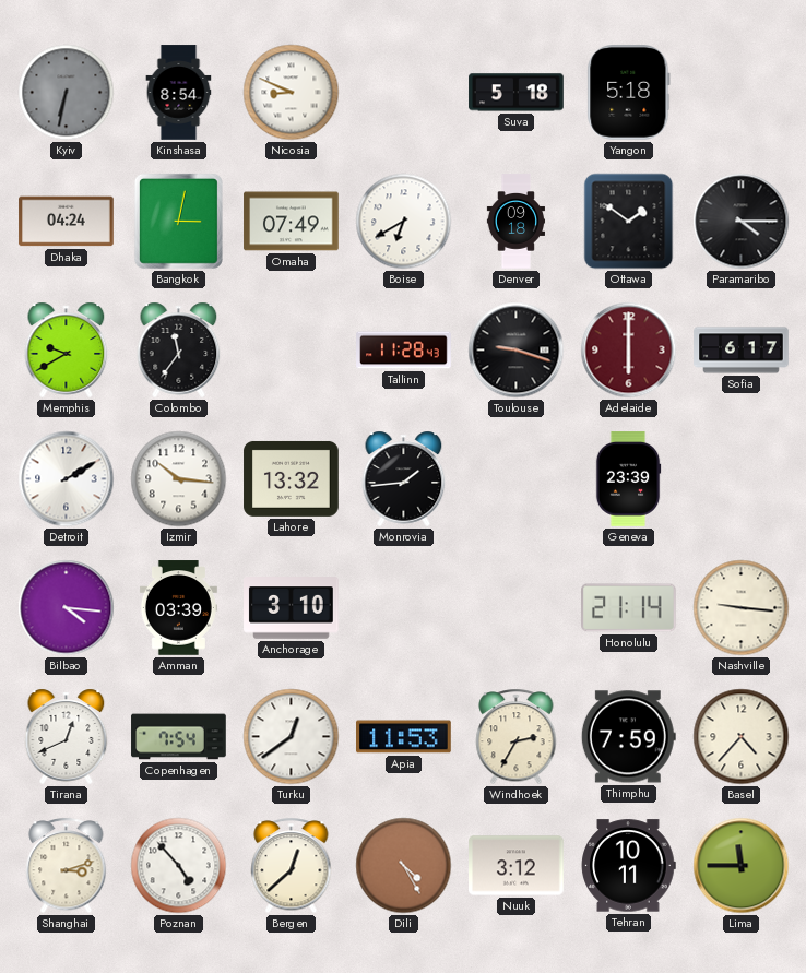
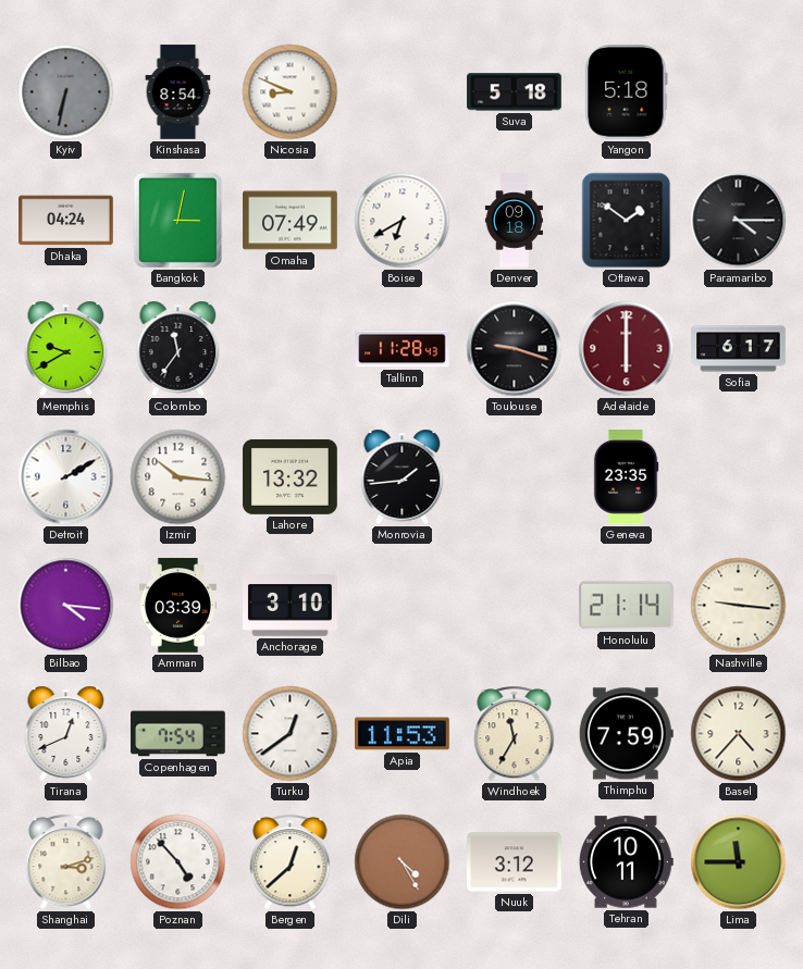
Geneva: 23:39 -> 23:35
Windhoek: 2:35 -> 11:35
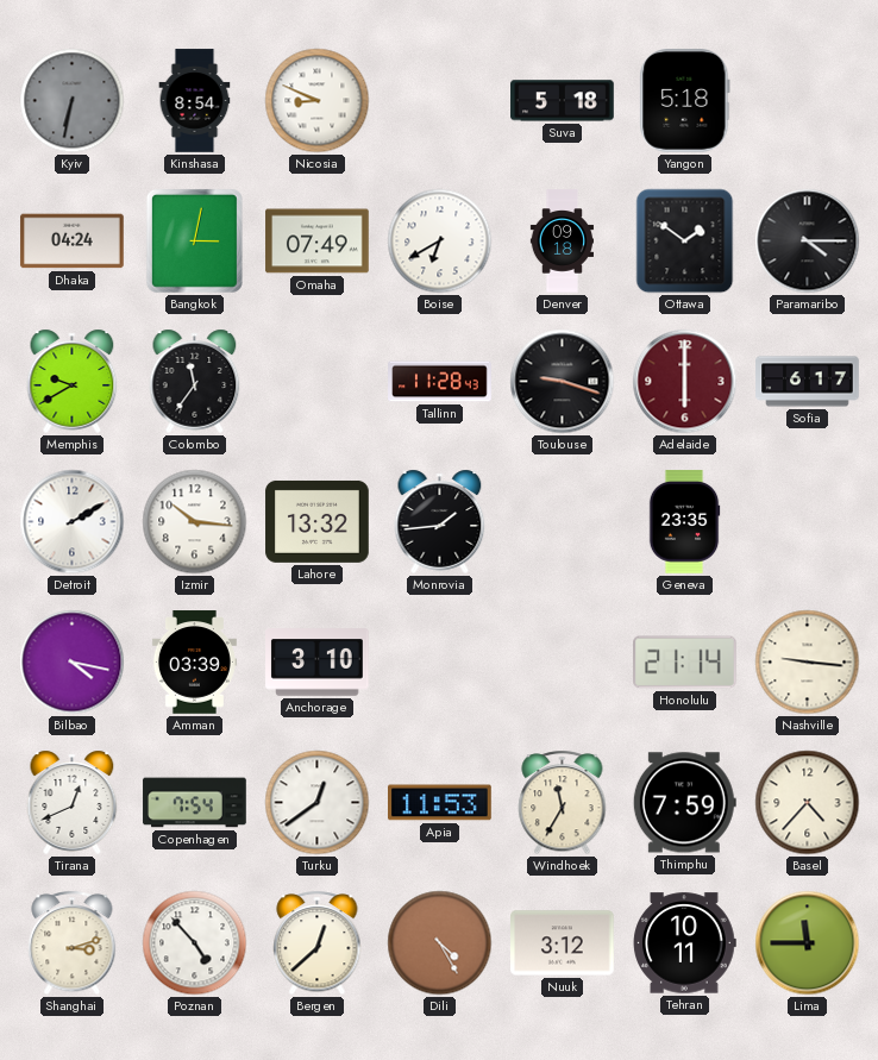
Bilbao: 4:16 -> 4:17
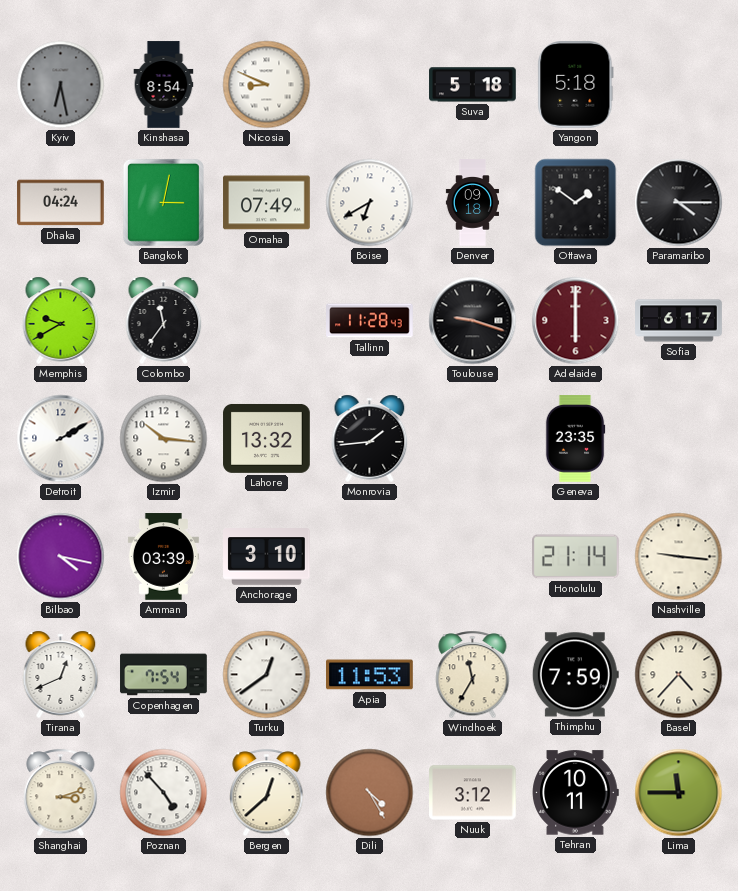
Kyiv: 6:32 -> 6:28
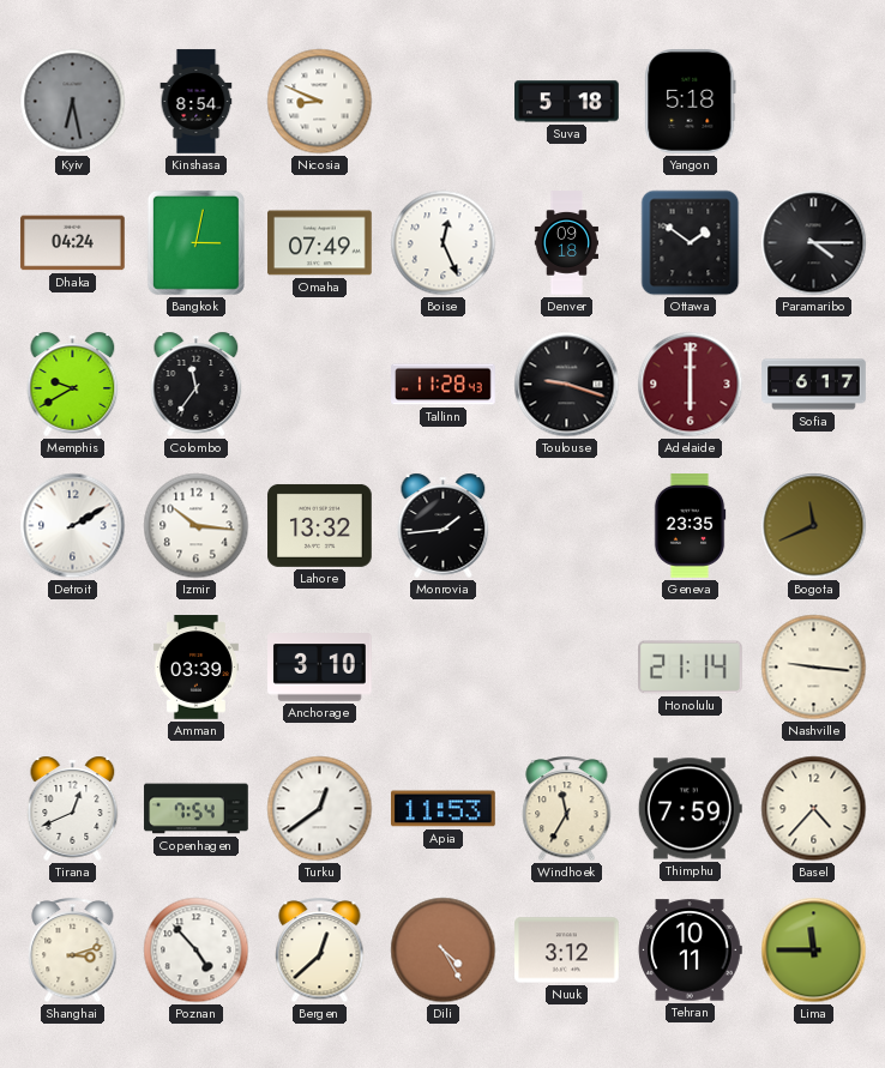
Boise: 6:40 -> 12:26
Bogota: none -> 11:41
Bilbao: 4:17 -> none
